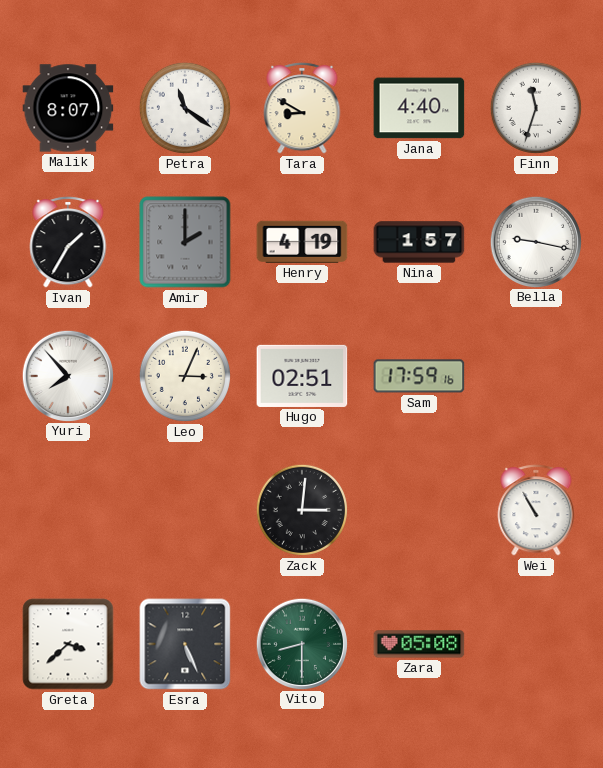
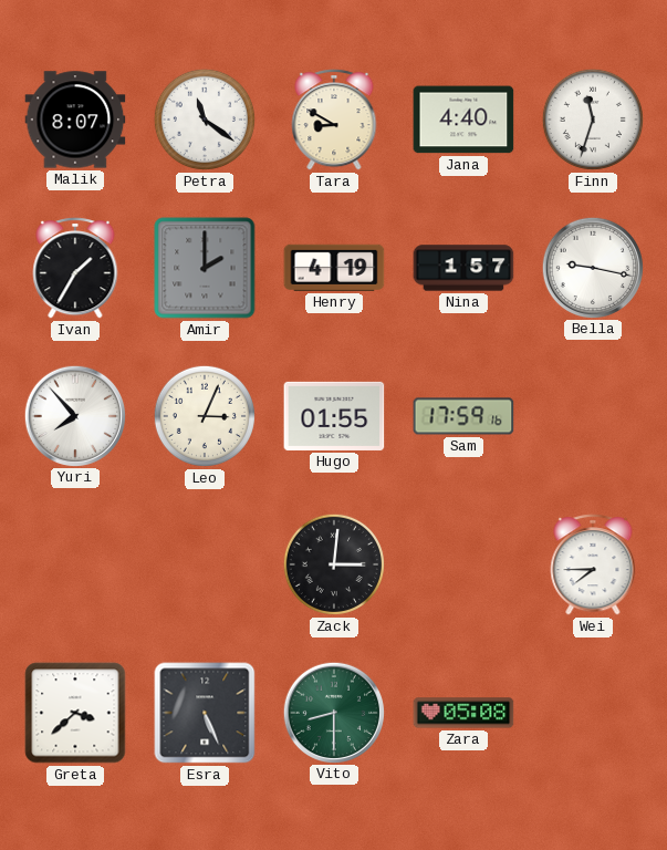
Hugo: 02:51 -> 01:55
Wei: 10:55 -> 7:45
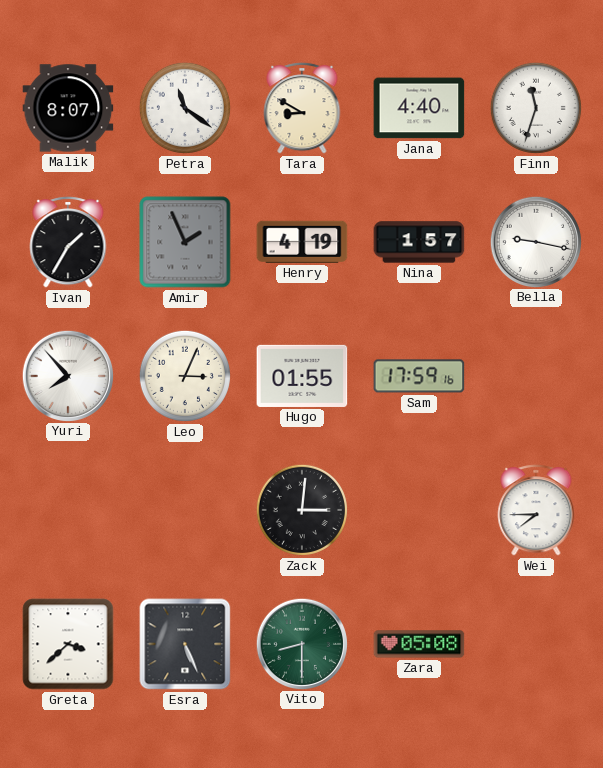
Amir: 2:00 -> 1:56
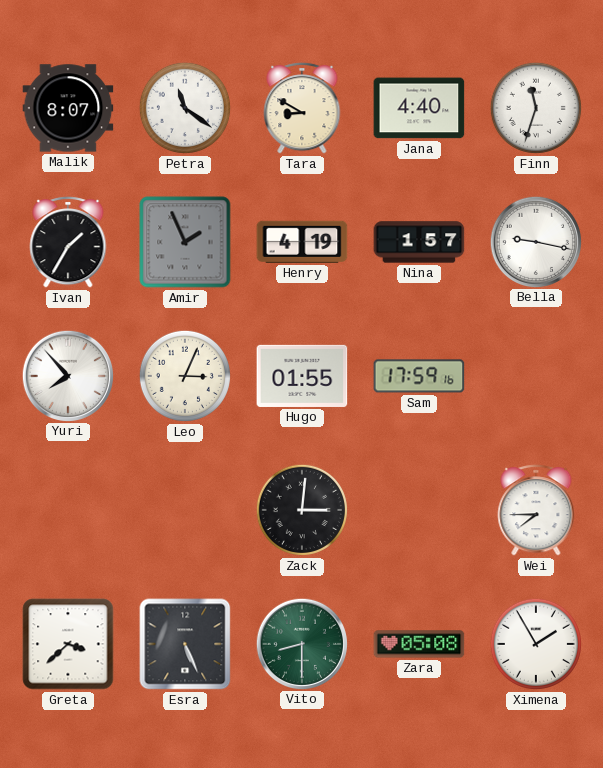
Ximena: none -> 1:55
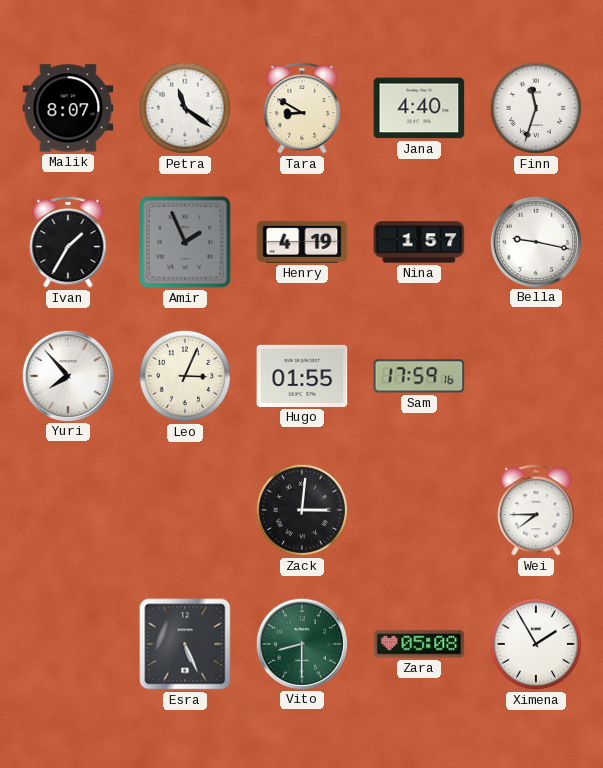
Greta: 3:38 -> none
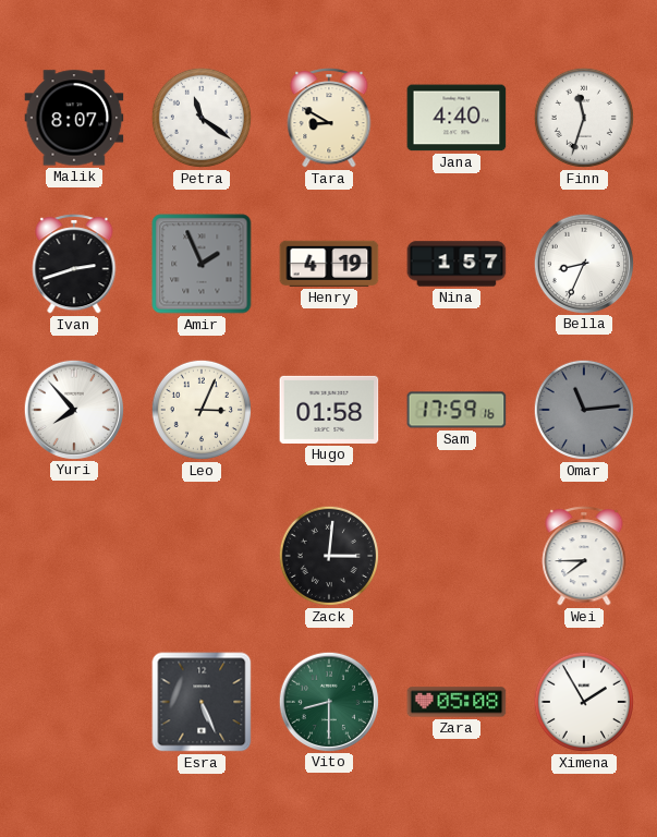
Ivan: 1:35 -> 2:42
Bella: 9:17 -> 8:34
Hugo: 01:55 -> 01:58
Omar: none -> 11:14
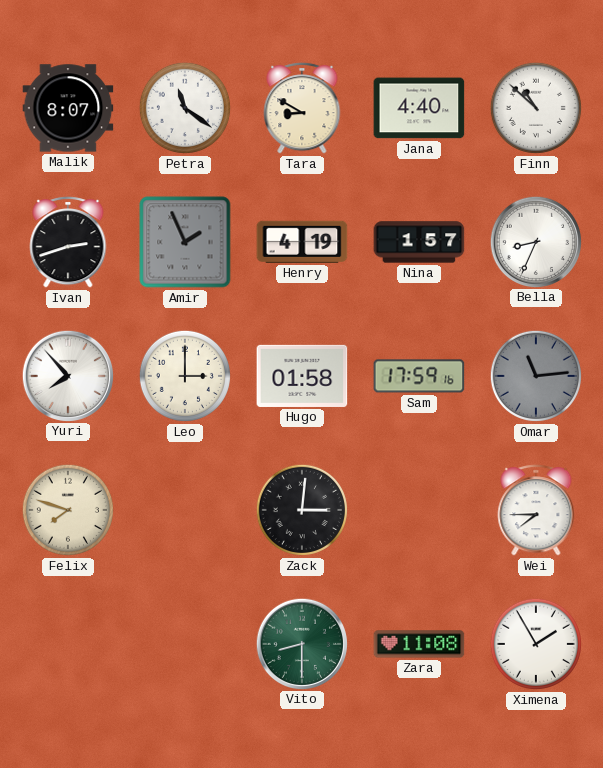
Finn: 11:33 -> 10:52
Leo: 3:04 -> 3:00
Felix: none -> 7:48
Esra: 5:26 -> none
Zara: 05:08 -> 11:08
